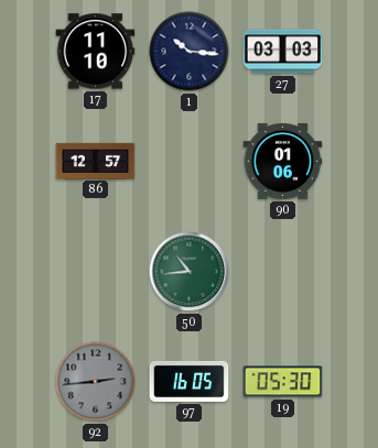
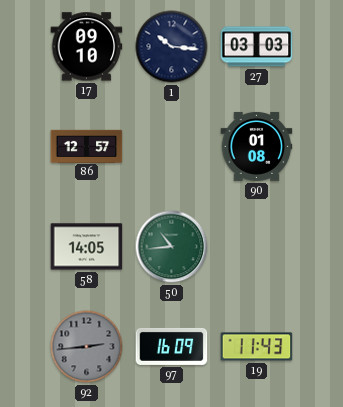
17: 11:10 -> 09:10
90: 01:06 -> 01:08
58: none -> 14:05
97: 16:05 -> 16:09
19: 05:30 -> 11:43
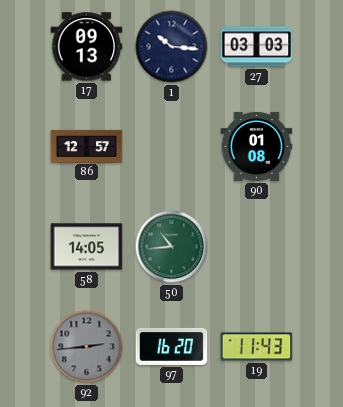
17: 09:10 -> 09:13
97: 16:09 -> 16:20
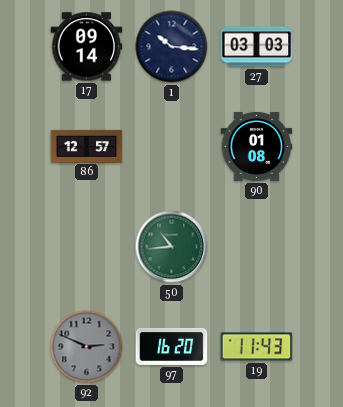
17: 09:13 -> 09:14
58: 14:05 -> none
92: 2:44 -> 2:49
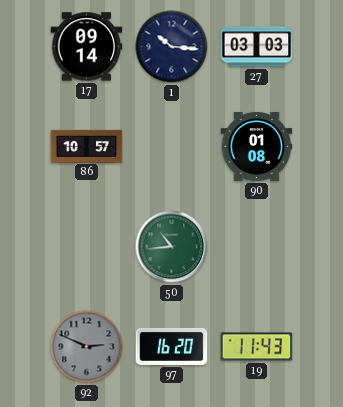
86: 12:57 -> 10:57
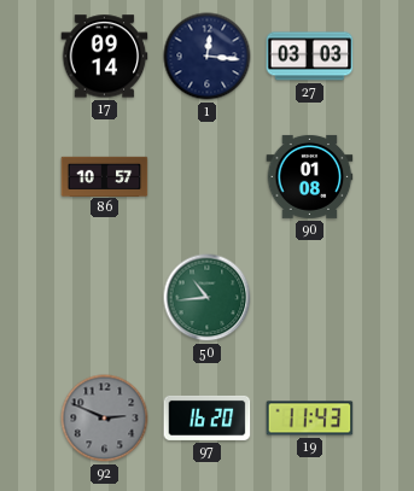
1: 10:16 -> 12:16
